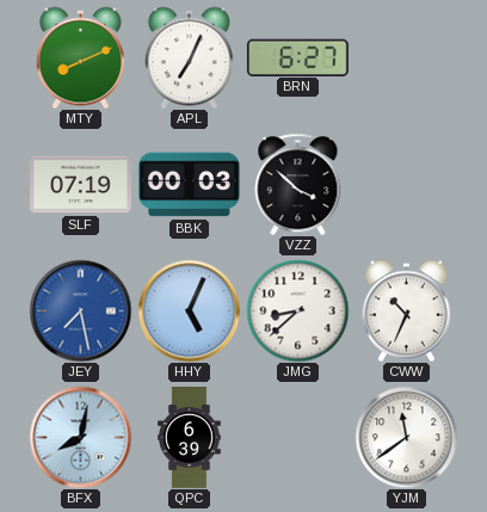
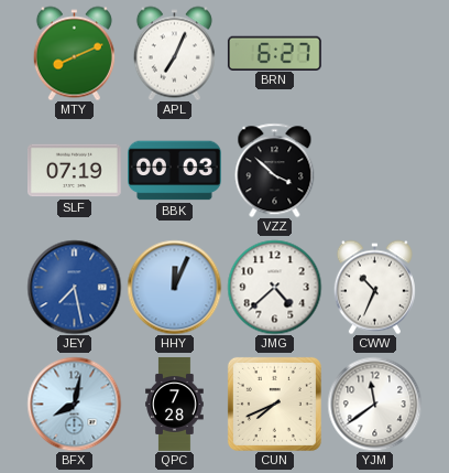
HHY: 5:04 -> 12:04
JMG: 8:38 -> 4:38
QPC: 6:39 -> 7:28
CUN: none -> 7:41
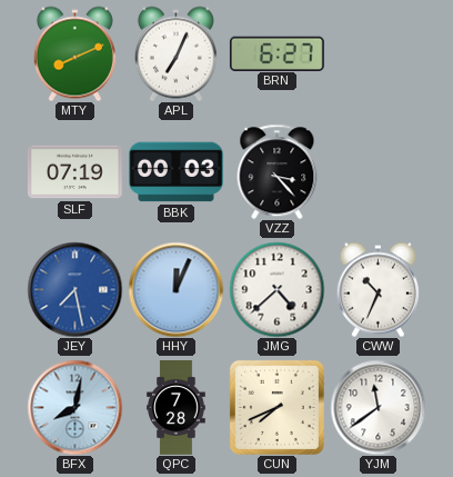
VZZ: 3:52 -> 3:23
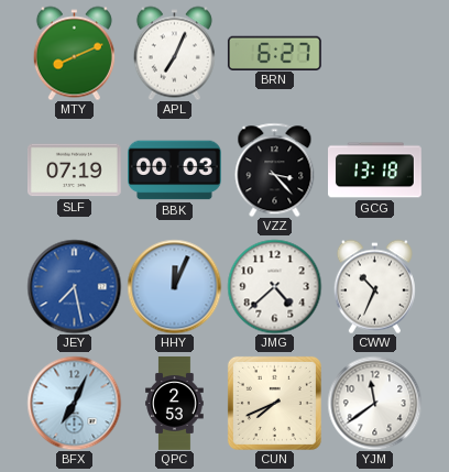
GCG: none -> 13:18
BFX: 8:02 -> 7:04
QPC: 7:28 -> 2:53
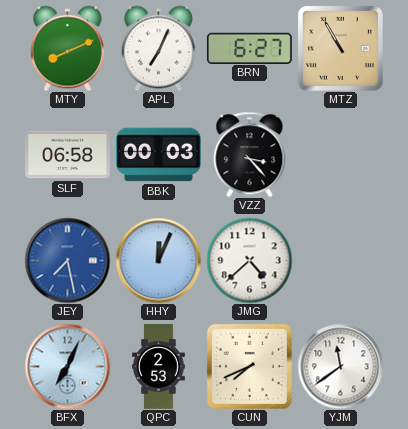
MTZ: none -> 10:55
SLF: 07:19 -> 06:58
GCG: 13:18 -> none
CWW: 10:34 -> none
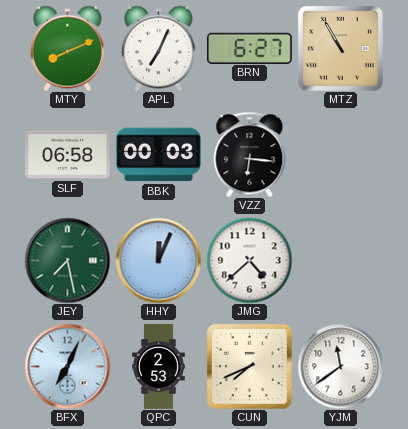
VZZ: 3:23 -> 6:16
JEY dial: blue -> green
